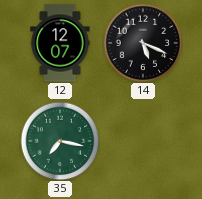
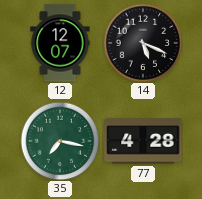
77: none -> 4:28
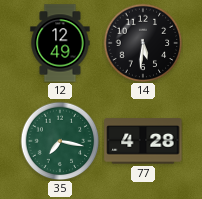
12: 12:07 -> 12:49
14: 5:19 -> 5:31
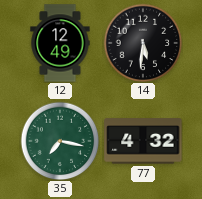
77: 4:28 -> 4:32
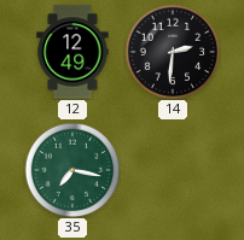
14: 5:31 -> 2:31
77: 4:32 -> none
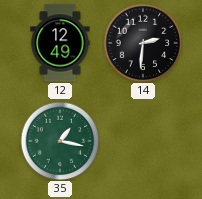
35: 7:17 -> 1:17
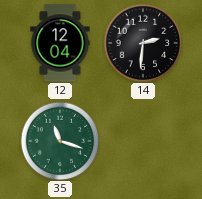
12: 12:49 -> 12:04
35: 1:17 -> 11:18
